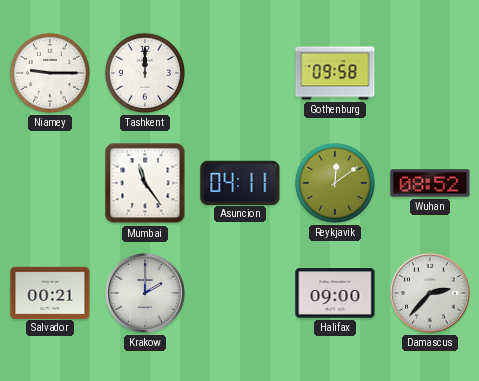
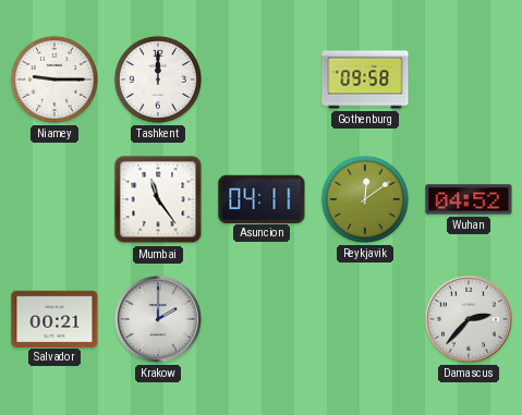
Wuhan: 08:52 -> 04:52
Halifax: 09:00 -> none
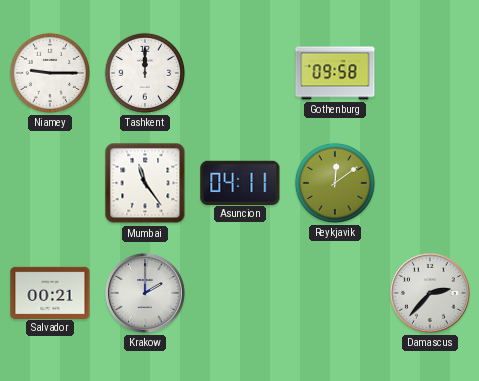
Wuhan: 04:52 -> none
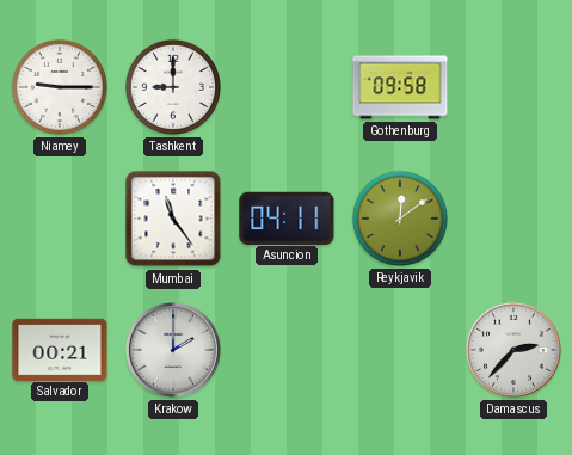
Tashkent: 12:00 -> 9:00
